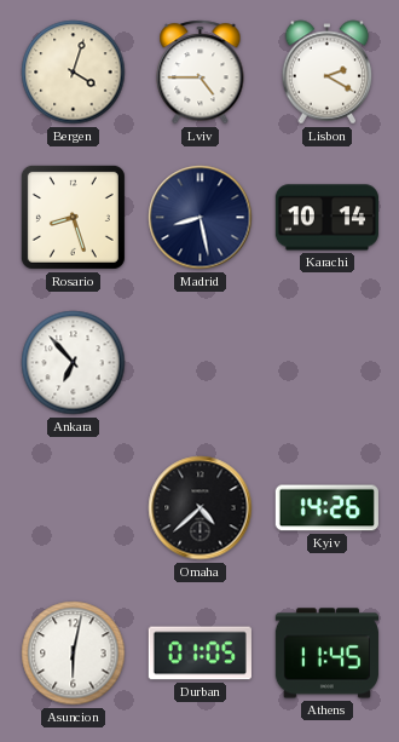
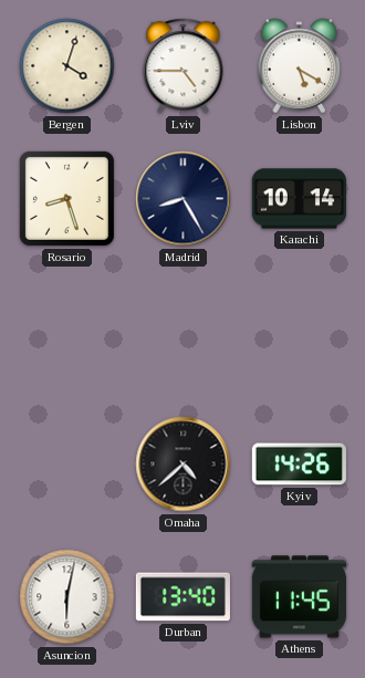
Lisbon: 2:20 -> 5:20
Madrid: 8:28 -> 8:25
Ankara: 6:53 -> none
Durban: 01:05 -> 13:40
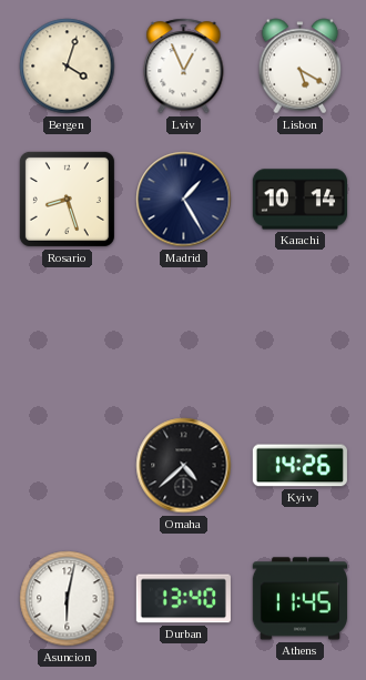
Lviv: 4:45 -> 12:56
Madrid: 8:25 -> 1:25
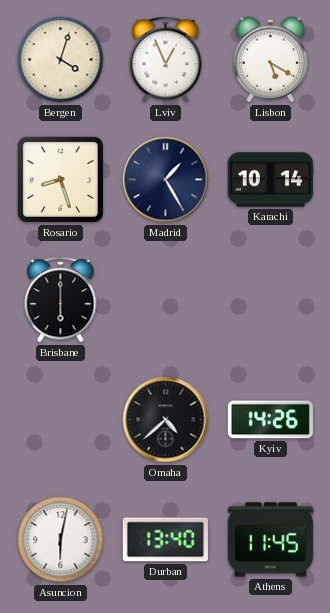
Brisbane: none -> 6:00
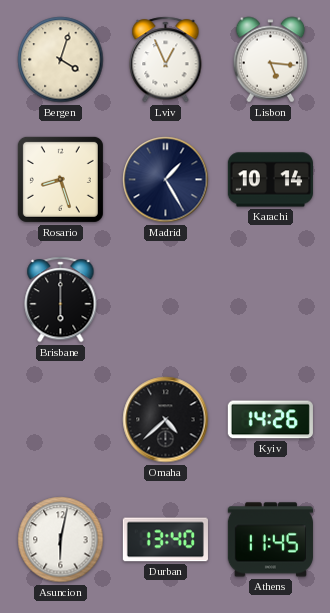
Lisbon: 5:20 -> 5:16
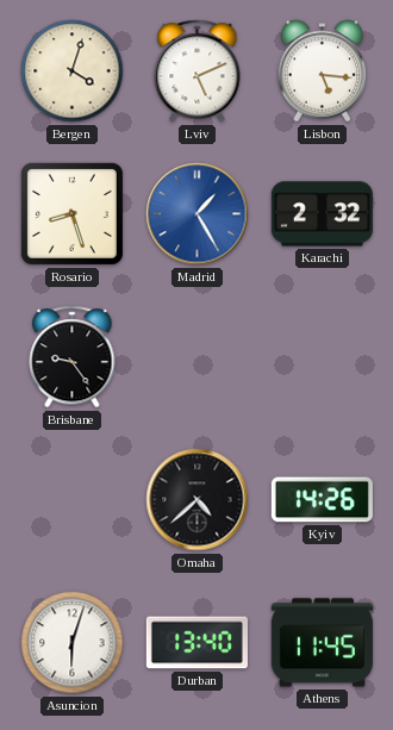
Lviv: 12:56 -> 5:11
Madrid dial: navy -> blue
Karachi: 10:14 -> 2:32
Brisbane: 6:00 -> 9:24
Asuncion: 6:02 -> 6:03
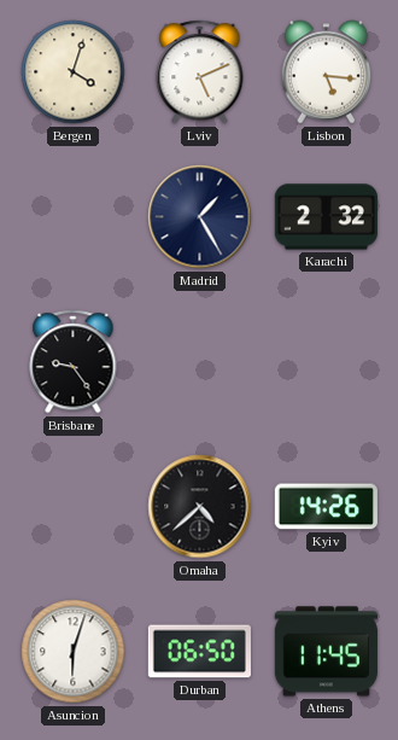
Rosario: 8:27 -> none
Madrid dial: blue -> navy
Durban: 13:40 -> 06:50
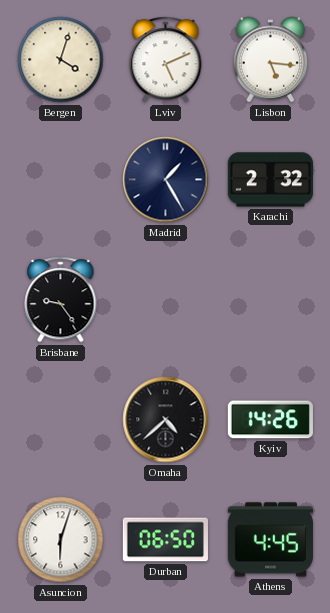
Athens: 11:45 -> 4:45
